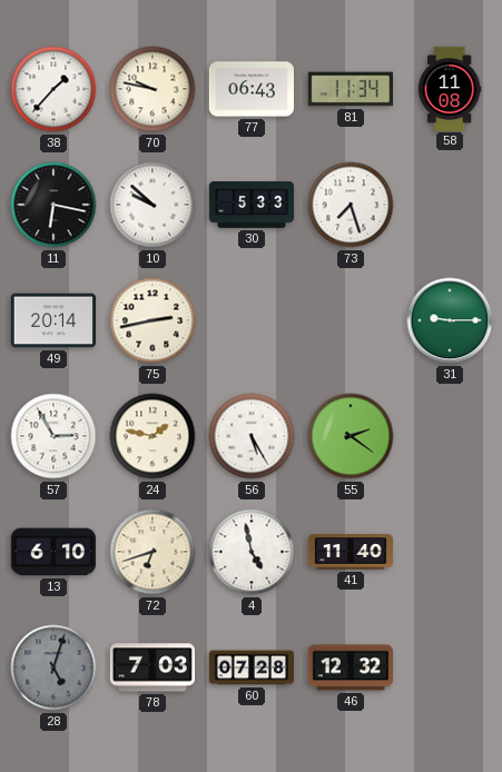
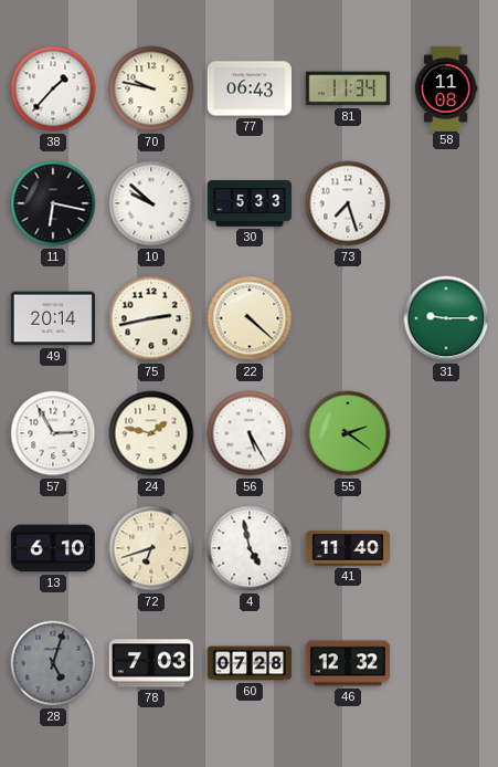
22: none -> 4:22
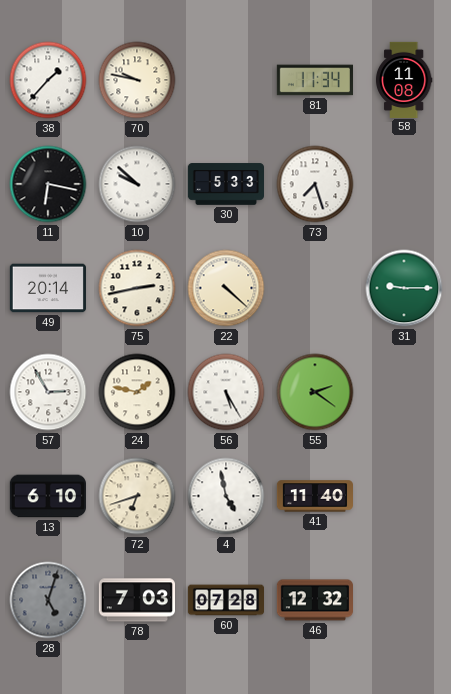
77: 06:43 -> none
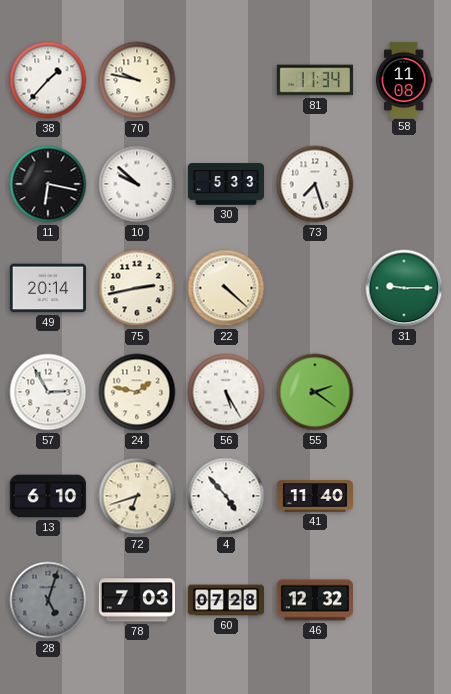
4: 4:58 -> 4:53
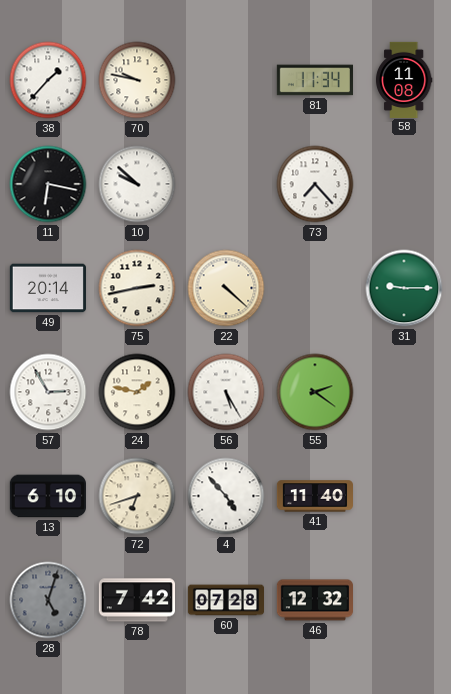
30: 5:33 -> none
73: 7:27 -> 7:23
78: 7:03 -> 7:42
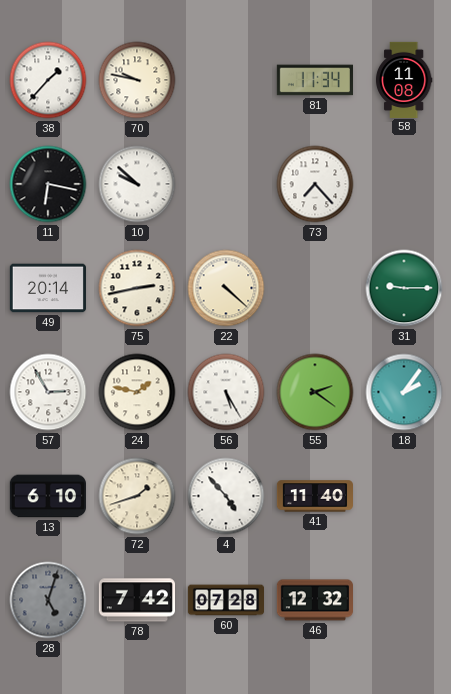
18: none -> 2:06
72: 6:42 -> 1:42
